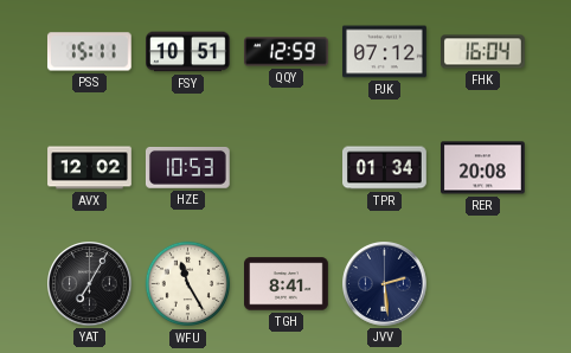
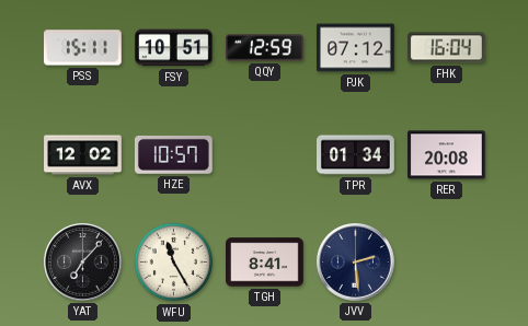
HZE: 10:53 -> 10:57
YAT: 7:05 -> 7:07
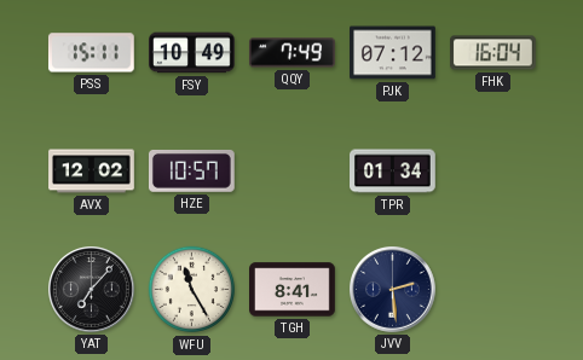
FSY: 10:51 -> 10:49
QQY: 12:59 -> 7:49
RER: 20:08 -> none
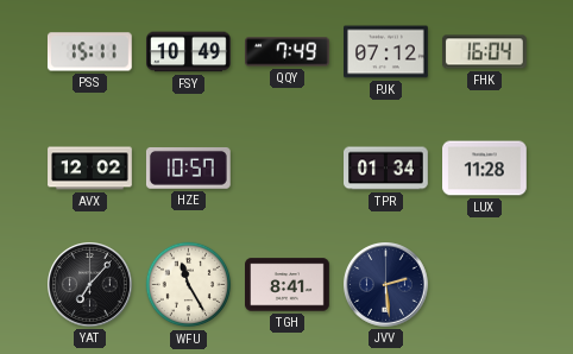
LUX: none -> 11:28
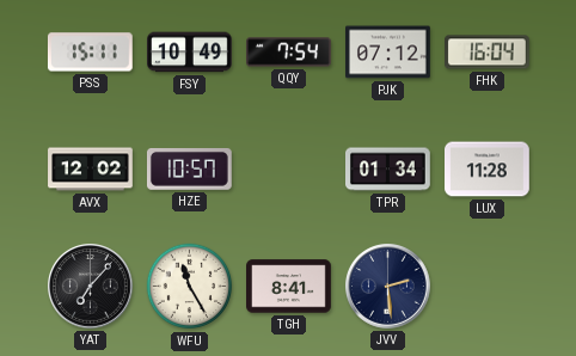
QQY: 7:49 -> 7:54
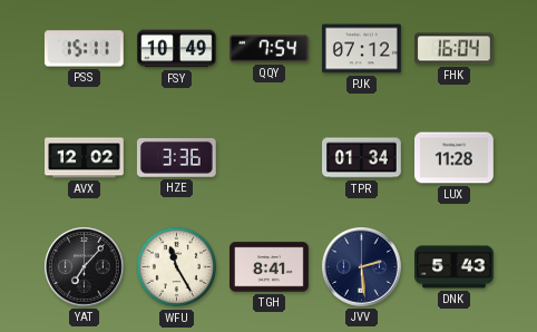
HZE: 10:57 -> 3:36
DNK: none -> 5:43
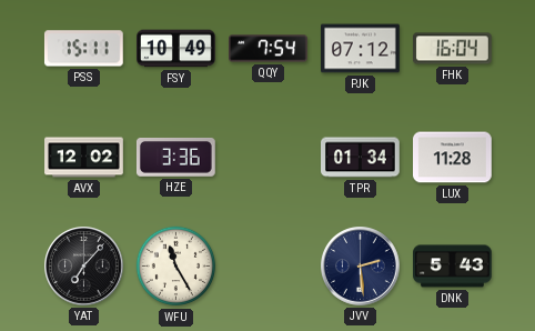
TGH: 8:41 -> none
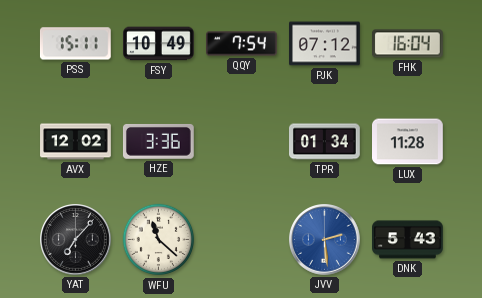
WFU: 11:25 -> 11:22
JVV dial: navy -> blue
